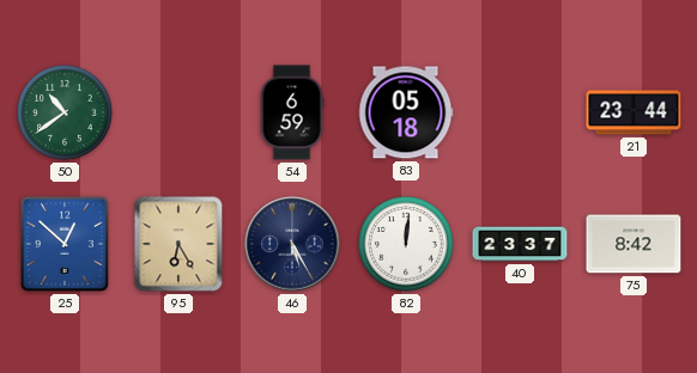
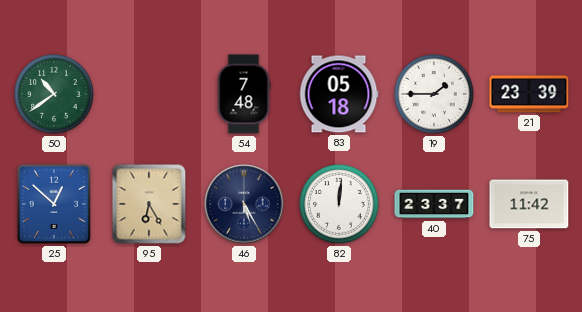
54: 6:59 -> 7:48
19: none -> 1:45
21: 23:44 -> 23:39
75: 8:42 -> 11:42
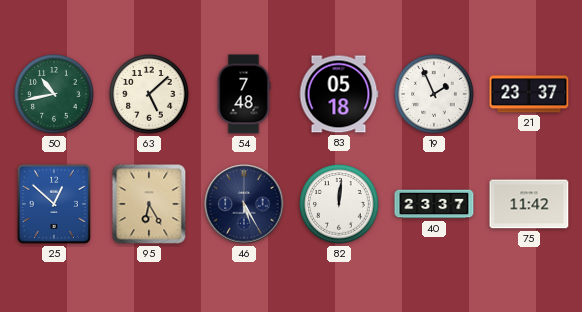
50: 10:39 -> 10:43
63: none -> 5:08
19: 1:45 -> 1:56
21: 23:39 -> 23:37
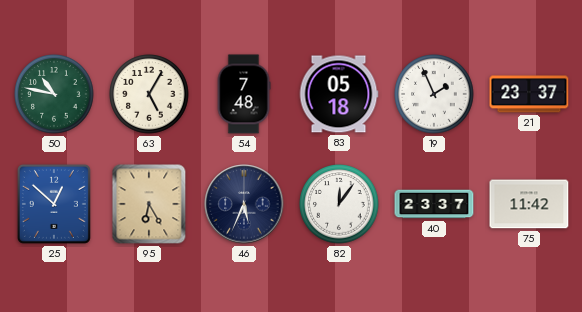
50: 10:43 -> 10:47
63: 5:08 -> 5:05
46: 5:25 -> 5:34
82: 12:01 -> 12:06
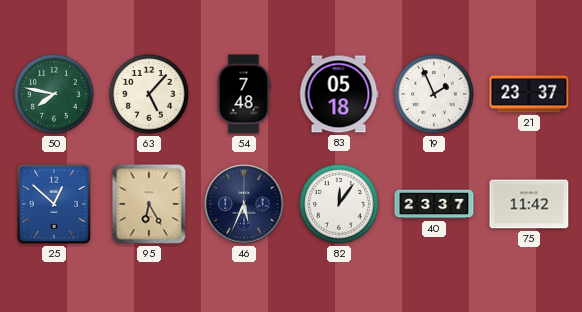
50: 10:47 -> 7:47
63: 5:05 -> 5:07
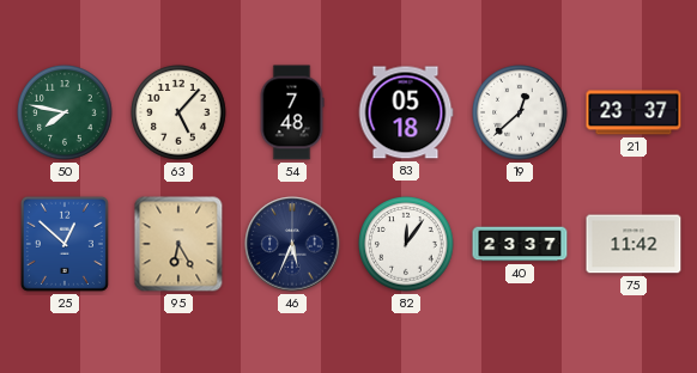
19: 1:56 -> 12:38
